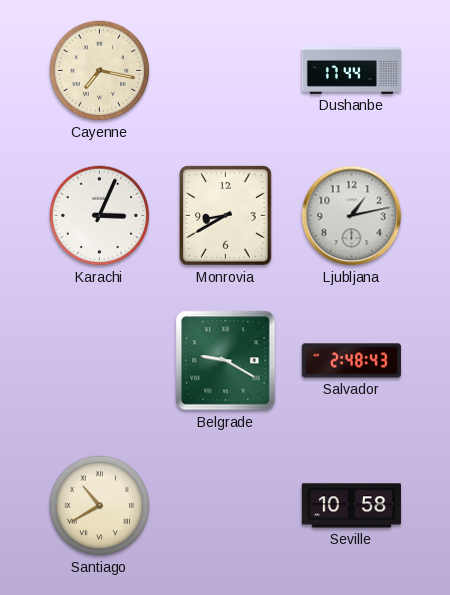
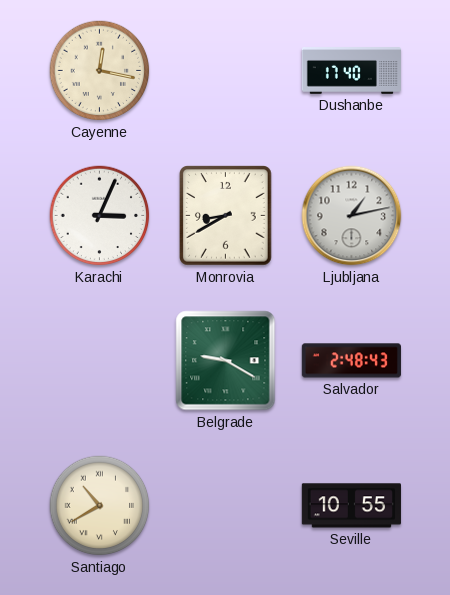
Cayenne: 7:17 -> 12:17
Dushanbe: 17:44 -> 17:40
Seville: 10:58 -> 10:55
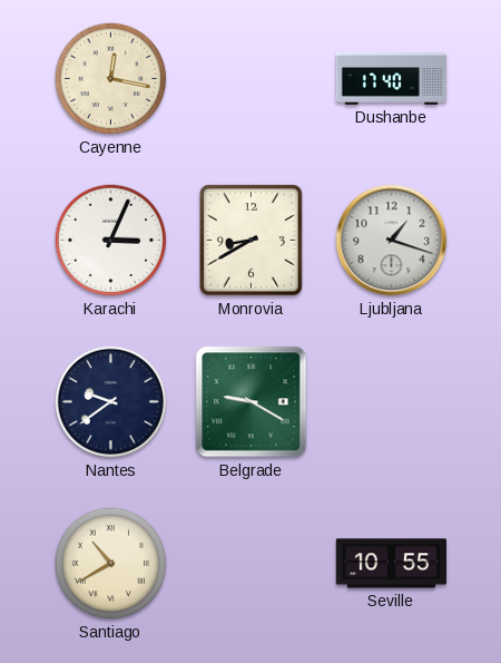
Ljubljana: 1:13 -> 1:18
Nantes: none -> 9:39
Salvador: 2:48 -> none
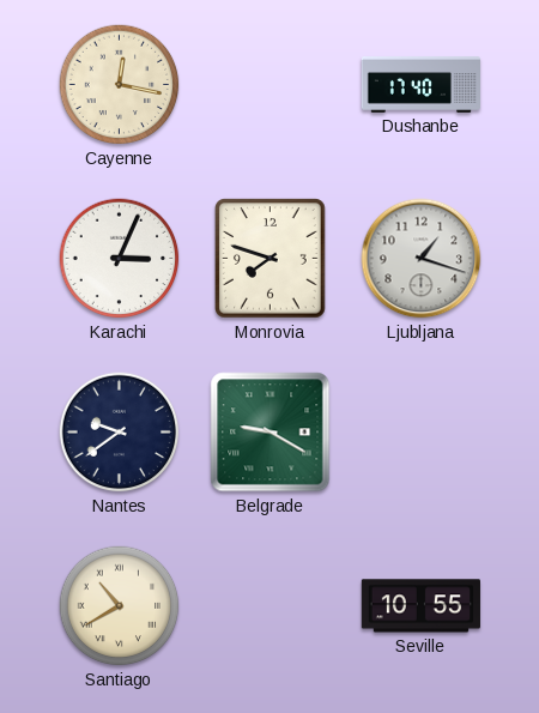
Monrovia: 8:40 -> 7:48
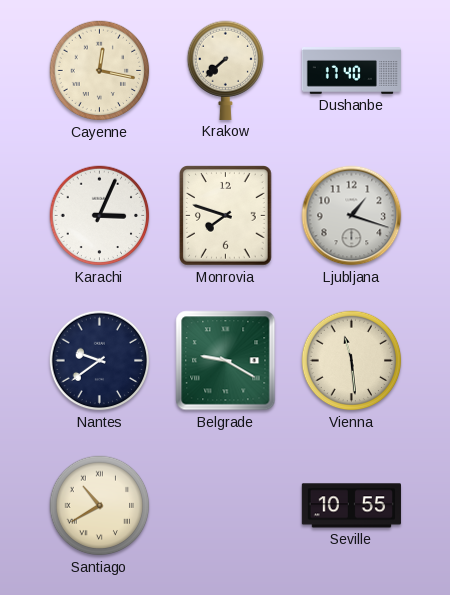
Krakow: none -> 7:38
Vienna: none -> 11:29
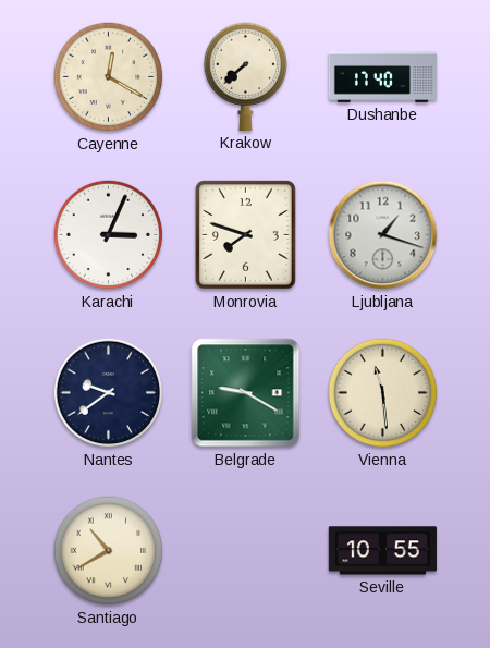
Cayenne: 12:17 -> 12:20
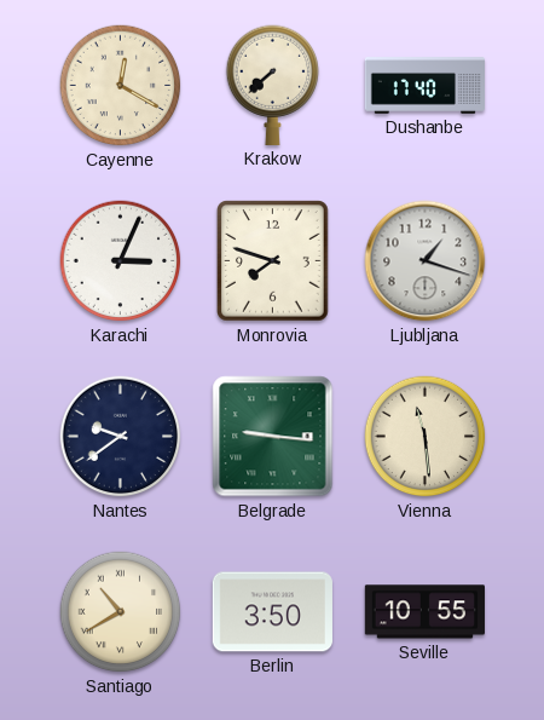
Belgrade: 9:20 -> 9:16
Berlin: none -> 3:50
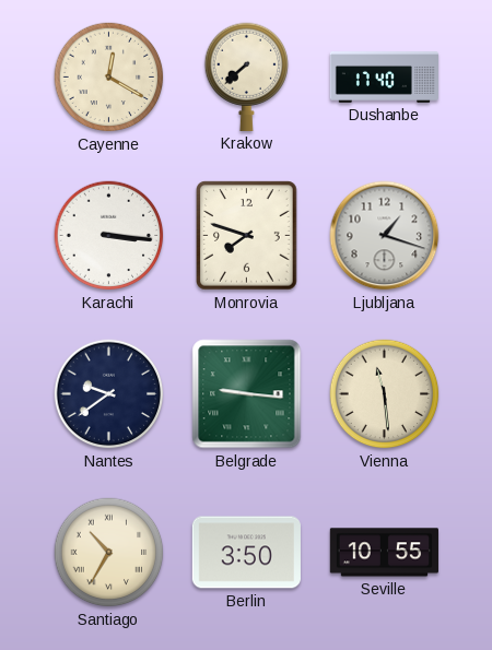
Karachi: 3:04 -> 3:16
Santiago: 10:40 -> 10:35
